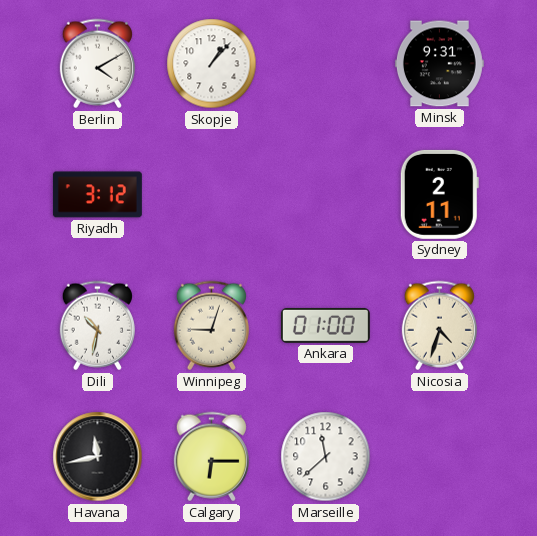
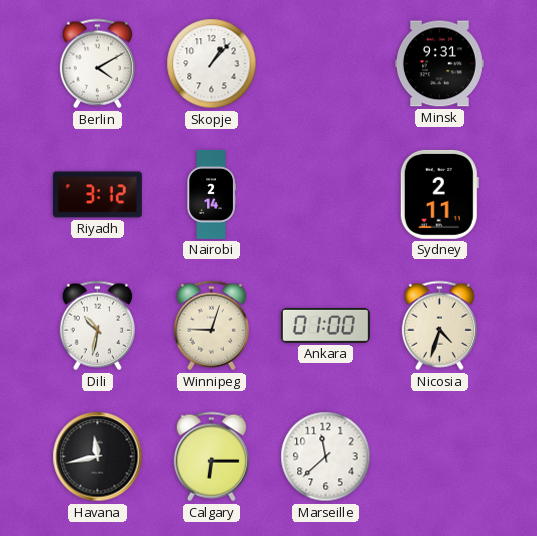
Nairobi: none -> 2:14
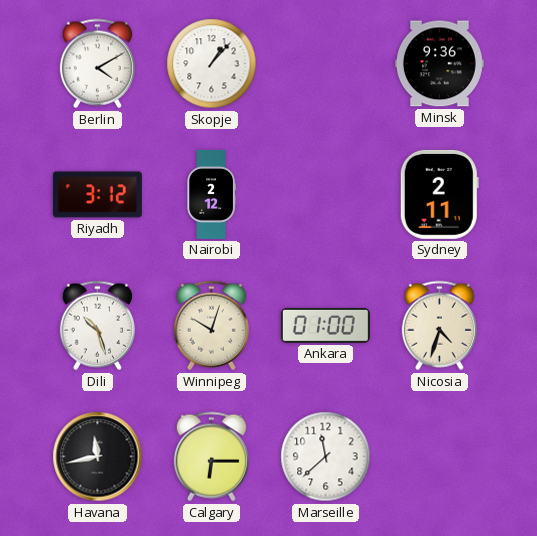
Minsk: 9:31 -> 9:36
Nairobi: 2:14 -> 2:12
Dili: 10:32 -> 10:27
Winnipeg: 9:03 -> 10:03
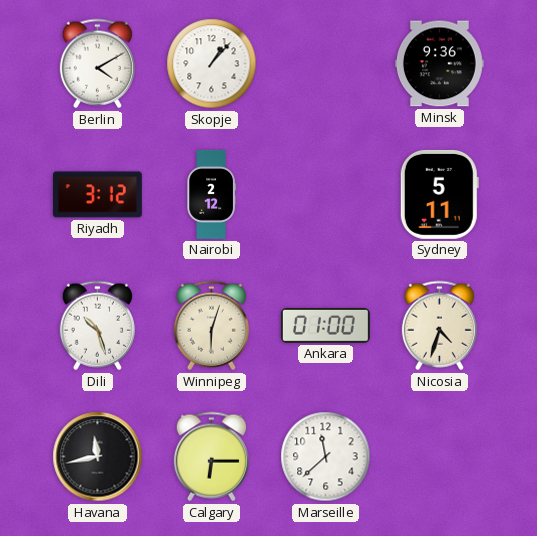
Sydney: 2:11 -> 5:11
Winnipeg: 10:03 -> 6:03
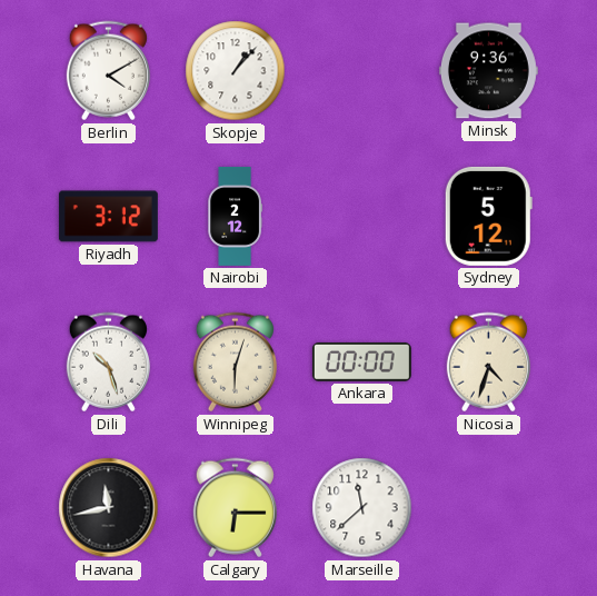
Sydney: 5:11 -> 5:12
Ankara: 01:00 -> 00:00
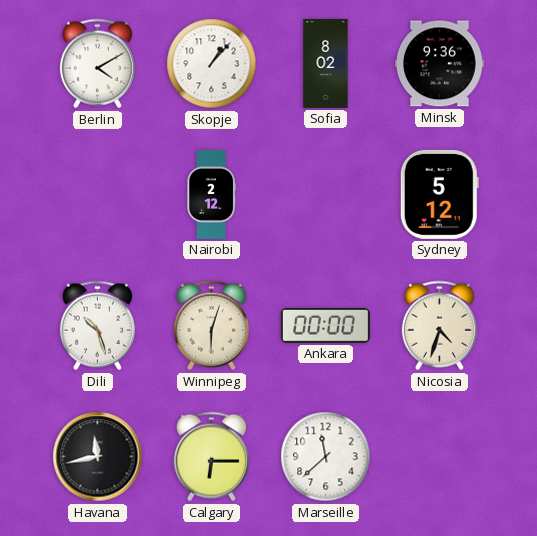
Sofia: none -> 8:02
Riyadh: 3:12 -> none
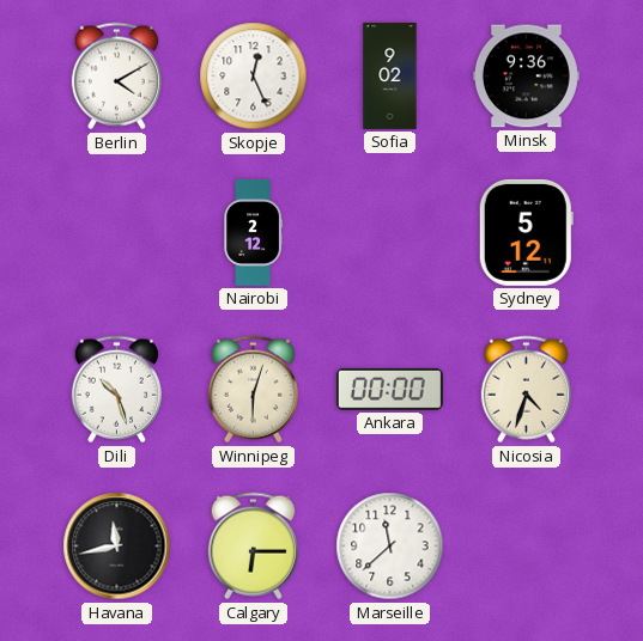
Skopje: 1:07 -> 12:26
Sofia: 8:02 -> 9:02
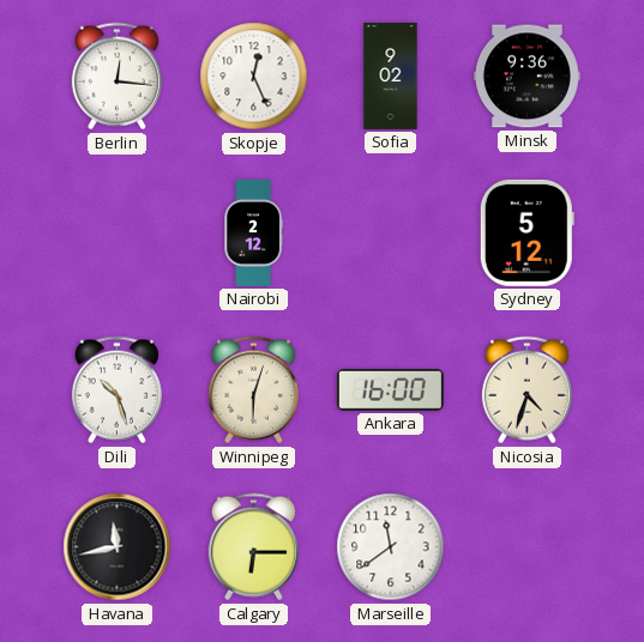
Berlin: 4:10 -> 12:16
Ankara: 00:00 -> 16:00
Marseille: 11:38 -> 11:39
